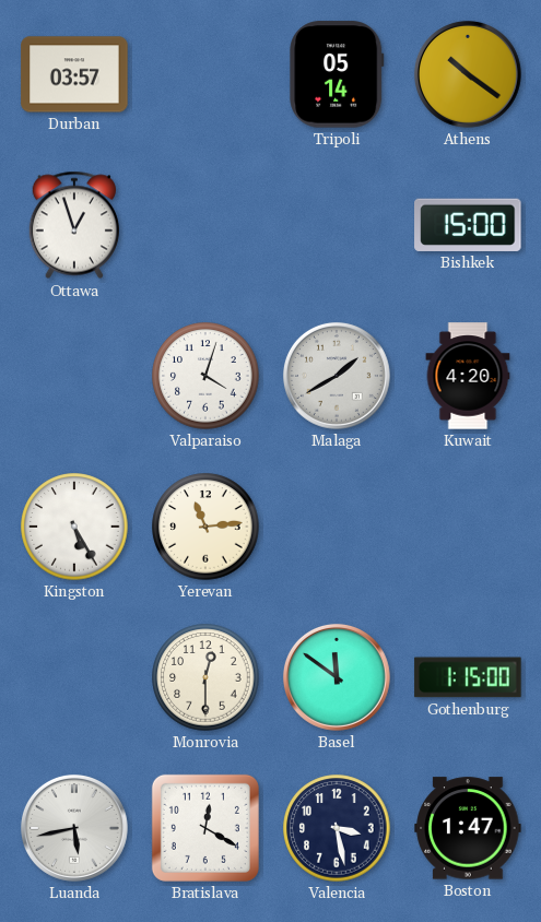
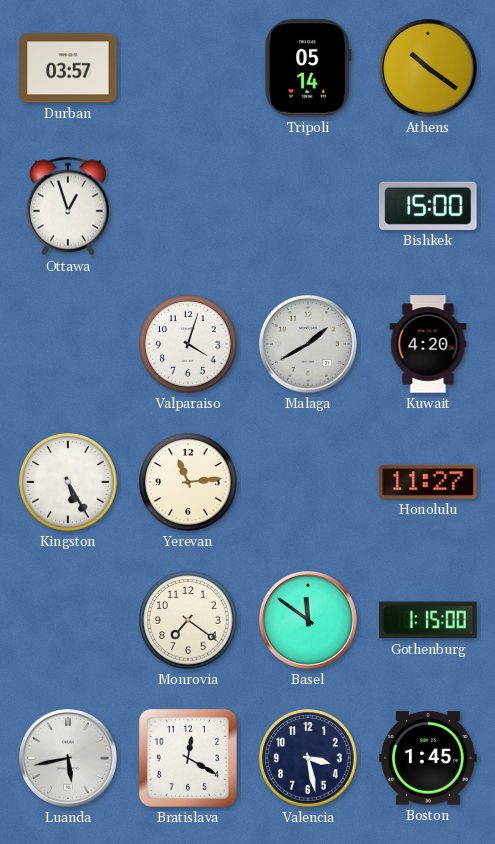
Honolulu: none -> 11:27
Monrovia: 12:30 -> 7:21
Boston: 1:47 -> 1:45
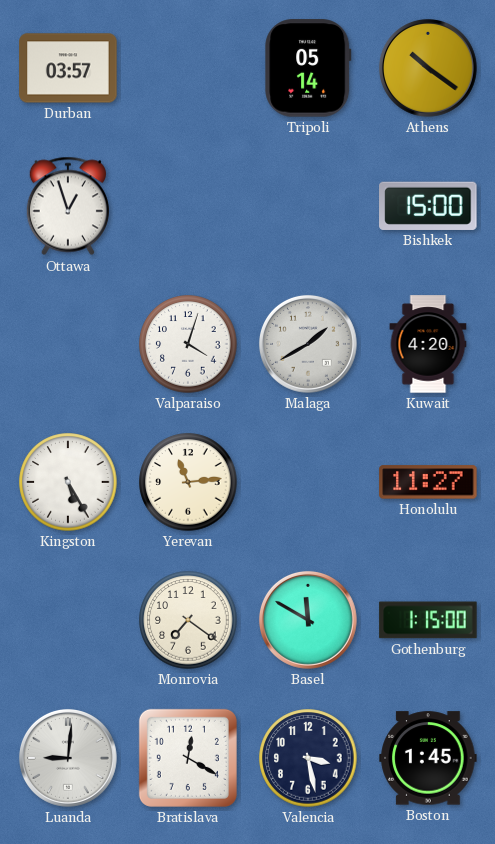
Basel: 11:51 -> 11:50
Luanda: 5:43 -> 9:01
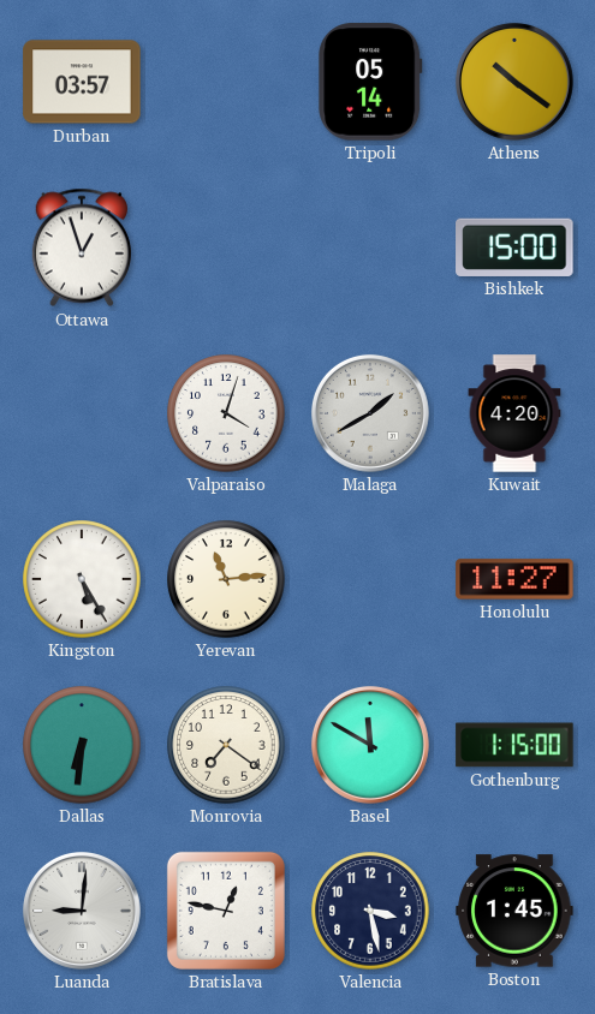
Dallas: none -> 6:31
Bratislava: 12:20 -> 12:47
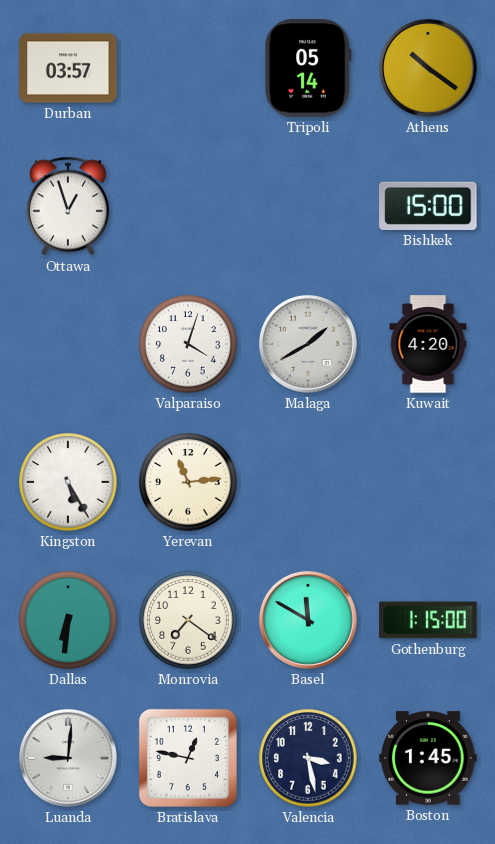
Honolulu: 11:27 -> none
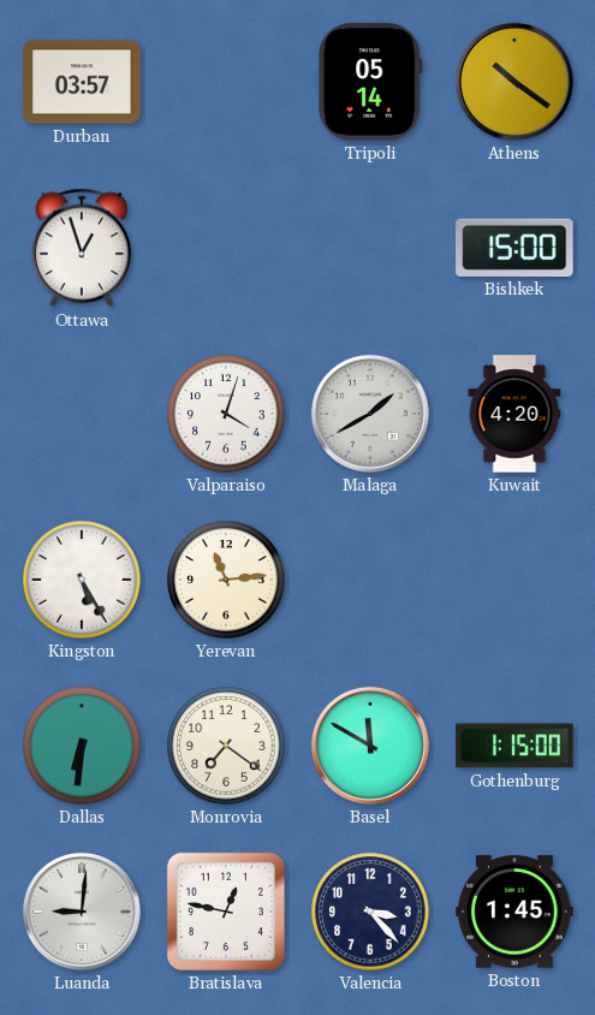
Valencia: 3:28 -> 3:23
